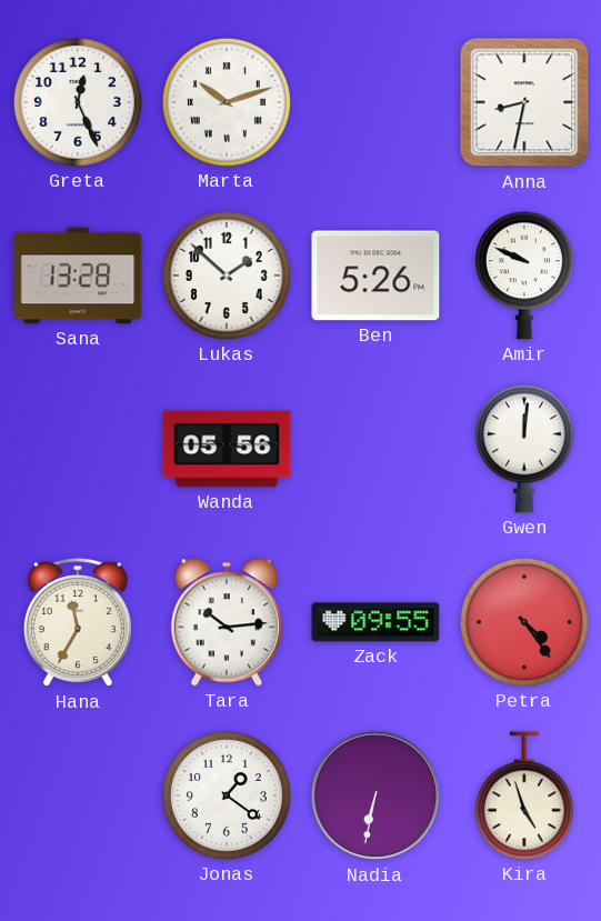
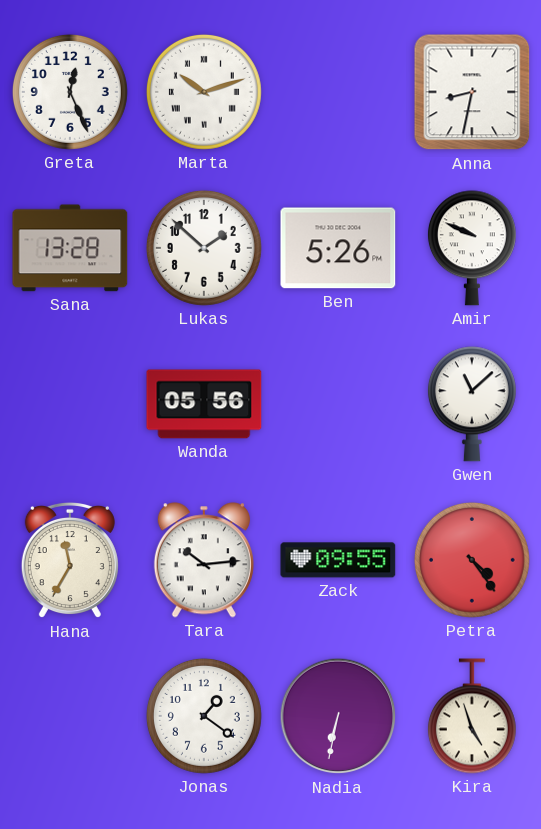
Gwen: 12:01 -> 11:08
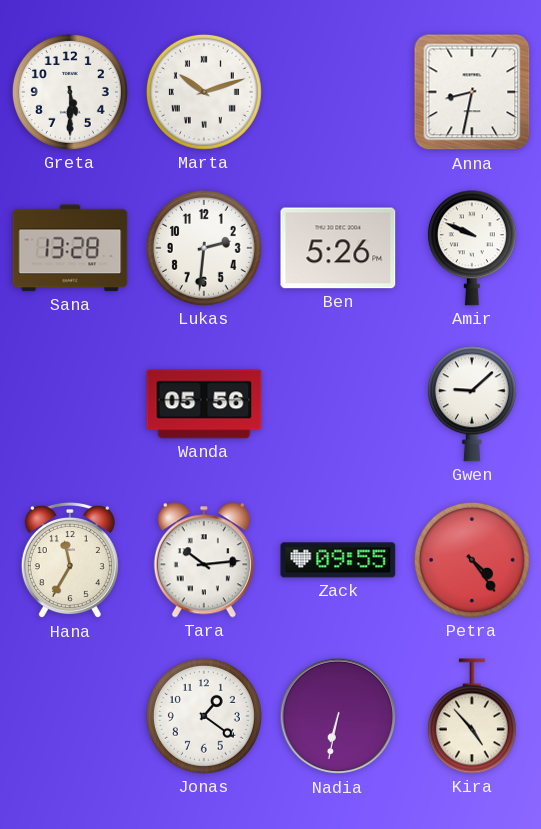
Greta: 12:26 -> 5:30
Lukas: 1:52 -> 2:31
Gwen: 11:08 -> 9:08
Kira: 4:57 -> 4:53
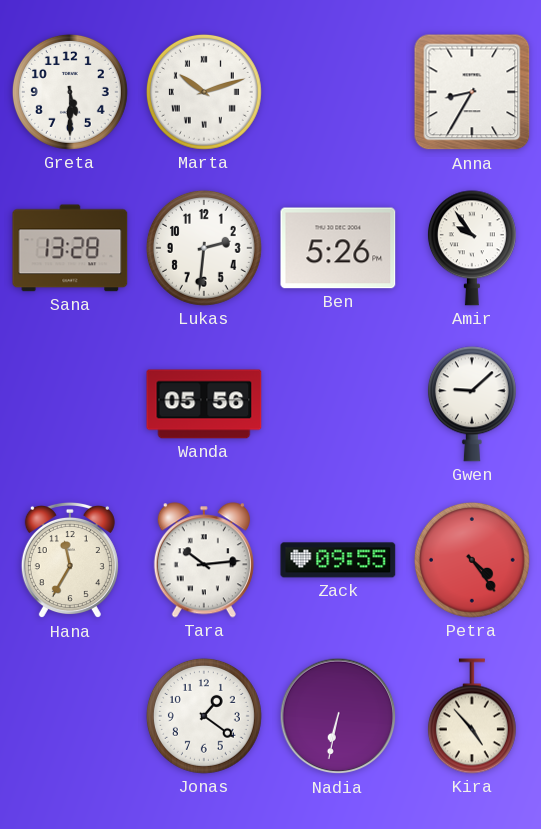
Anna: 8:32 -> 8:35
Amir: 9:49 -> 9:54
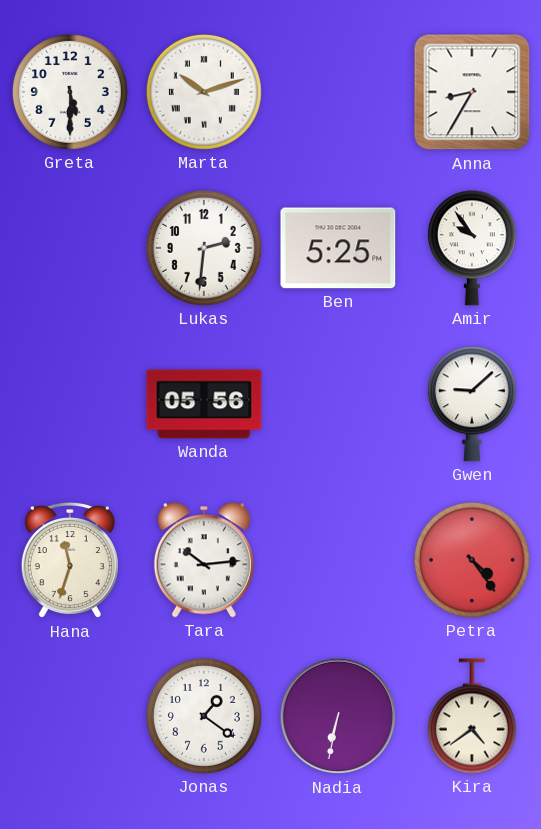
Sana: 13:28 -> none
Ben: 5:26 -> 5:25
Hana: 11:35 -> 11:33
Zack: 09:55 -> none
Kira: 4:53 -> 4:39
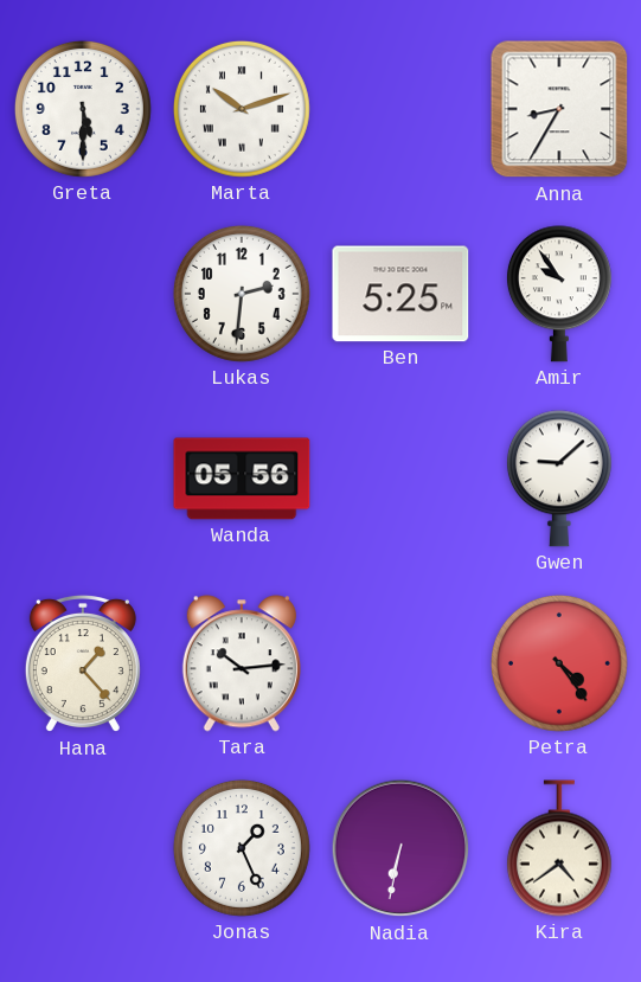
Hana: 11:33 -> 1:23
Jonas: 1:21 -> 1:26
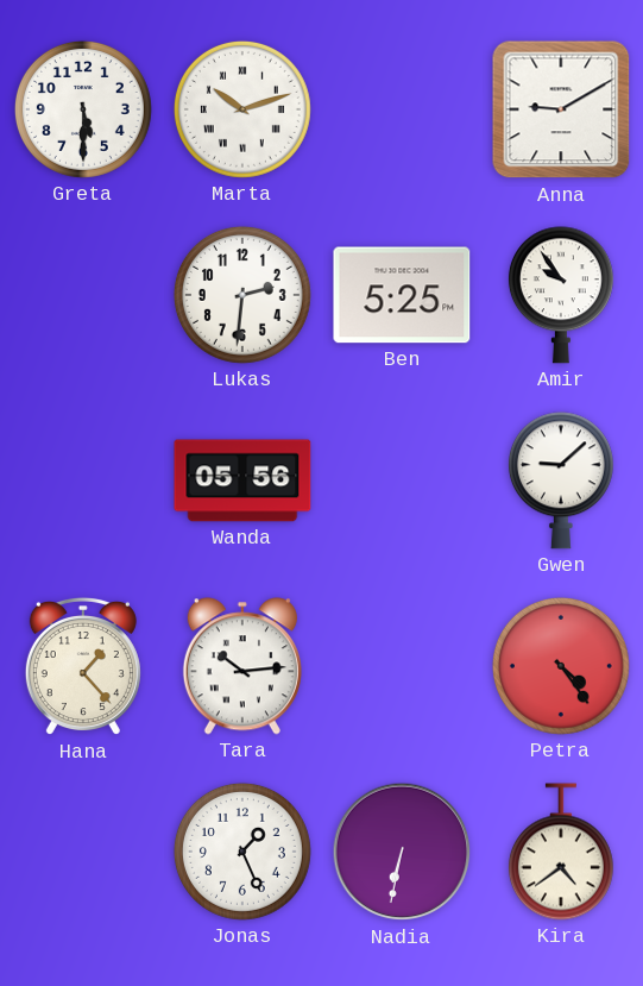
Anna: 8:35 -> 9:10
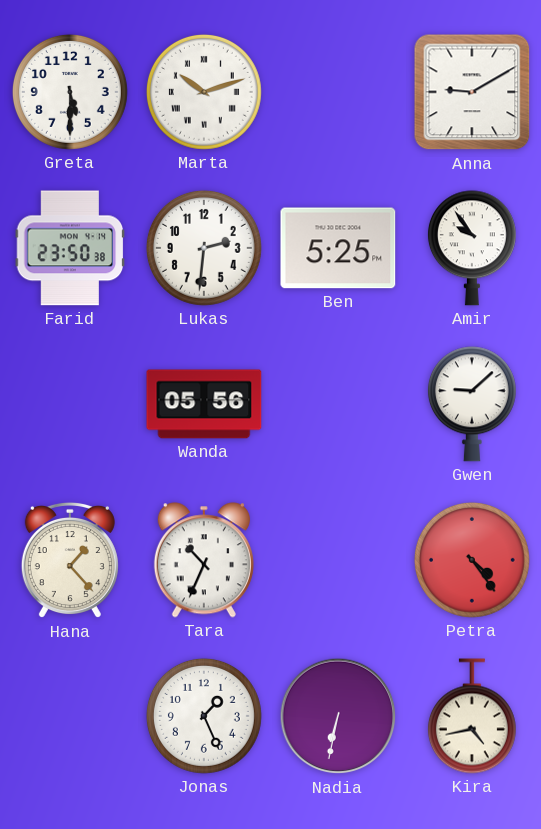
Farid: none -> 23:50
Tara: 10:14 -> 10:34
Kira: 4:39 -> 4:43
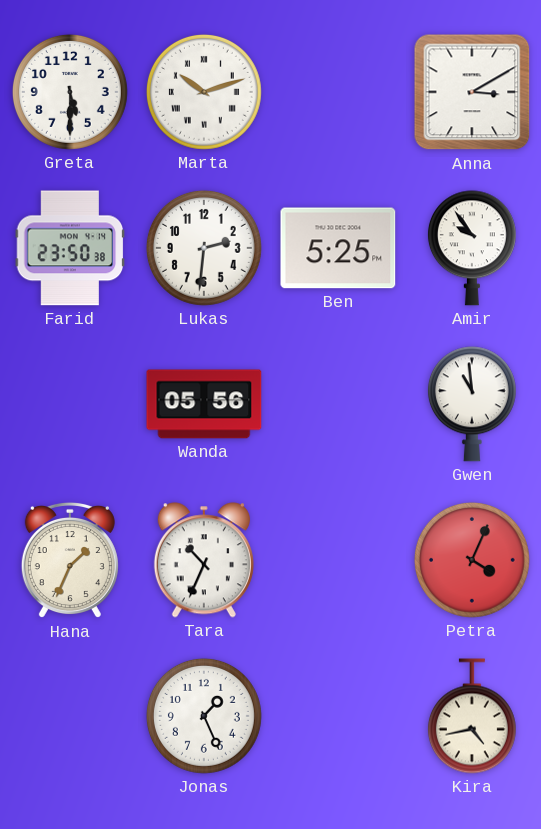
Anna: 9:10 -> 3:10
Gwen: 9:08 -> 10:59
Hana: 1:23 -> 1:34
Petra: 4:24 -> 4:04
Nadia: 6:32 -> none
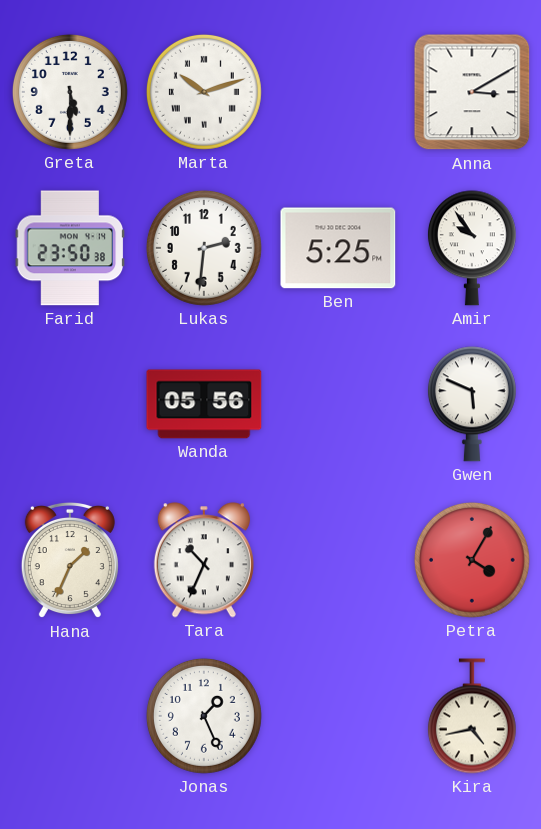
Gwen: 10:59 -> 5:49
Petra: 4:04 -> 4:05
